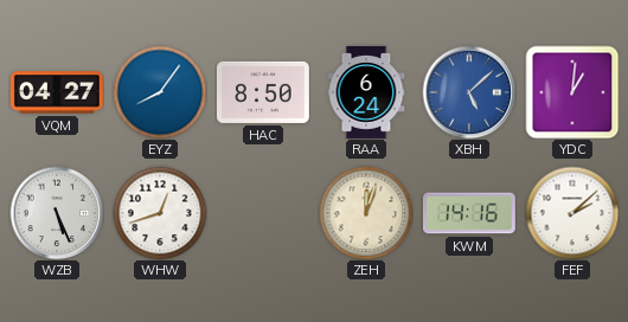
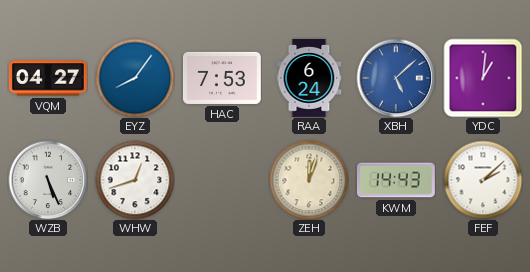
HAC: 8:50 -> 7:53
KWM: 14:16 -> 14:43
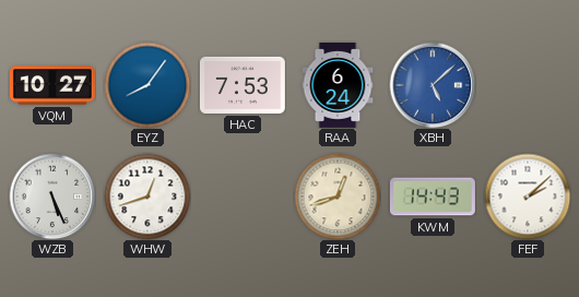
VQM: 04:27 -> 10:27
YDC: 1:01 -> none
ZEH: 12:03 -> 12:42
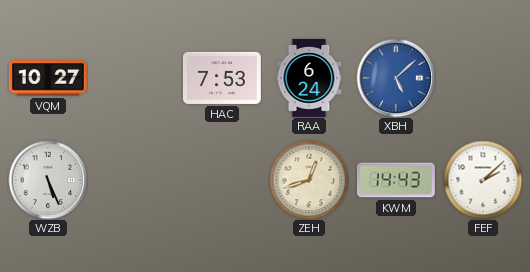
EYZ: 8:06 -> none
WHW: 12:42 -> none
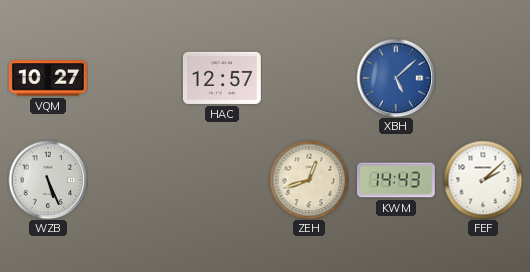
HAC: 7:53 -> 12:57
RAA: 6:24 -> none
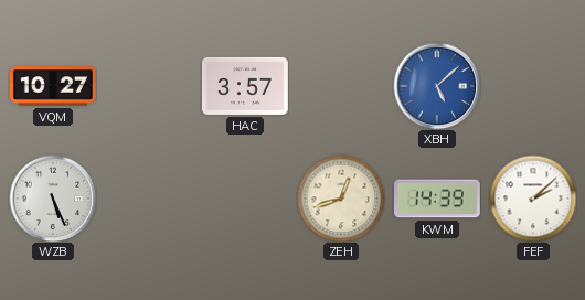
HAC: 12:57 -> 3:57
KWM: 14:43 -> 14:39
